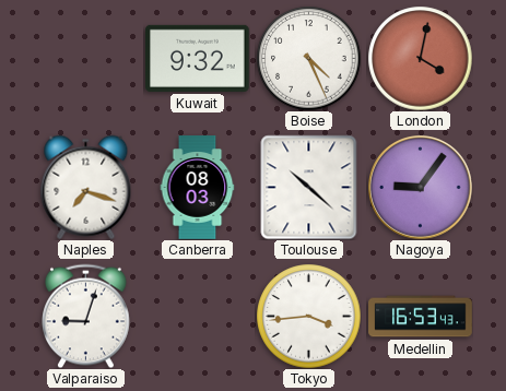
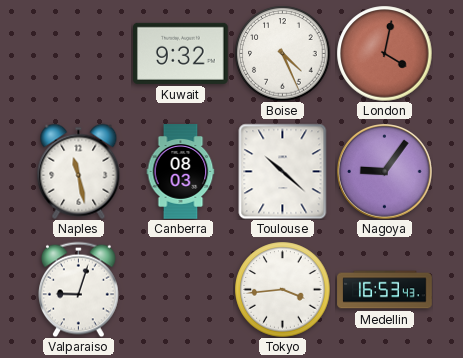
Naples: 7:18 -> 11:28
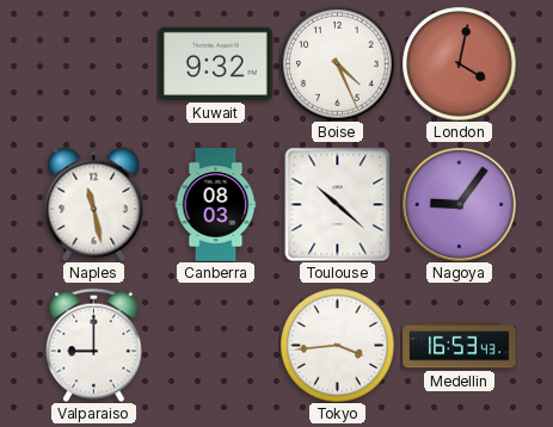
Valparaiso: 9:03 -> 9:00
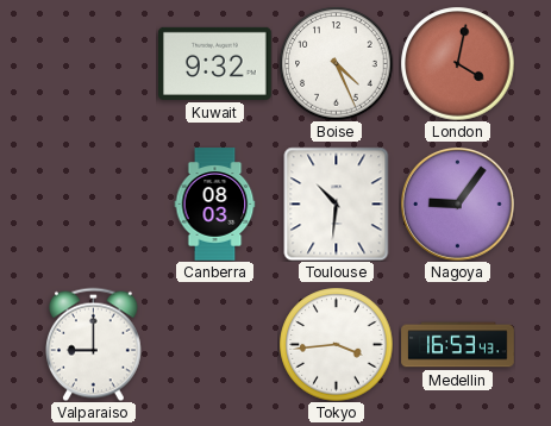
Naples: 11:28 -> none
Toulouse: 10:22 -> 10:31
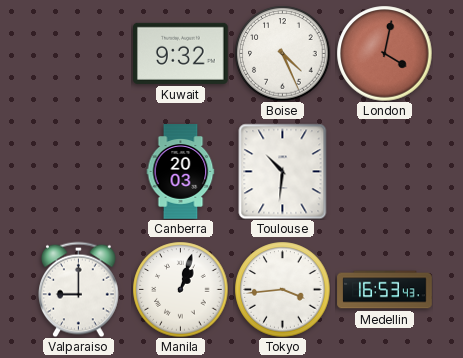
Canberra: 08:03 -> 20:03
Nagoya: 9:06 -> none
Manila: none -> 1:03
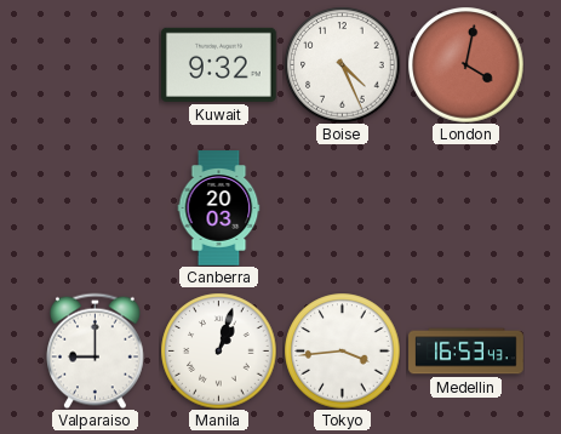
Toulouse: 10:31 -> none
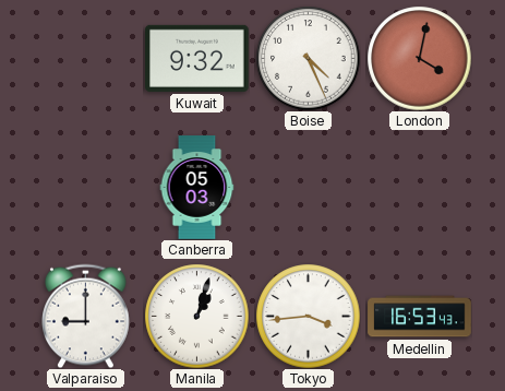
Canberra: 20:03 -> 05:03
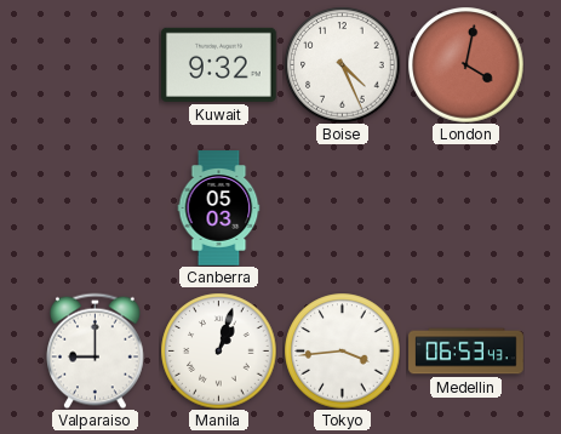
Medellin: 16:53 -> 06:53
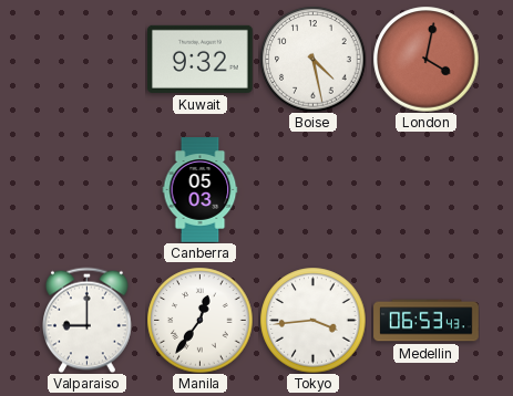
Boise: 4:26 -> 4:28
Manila: 1:03 -> 12:36
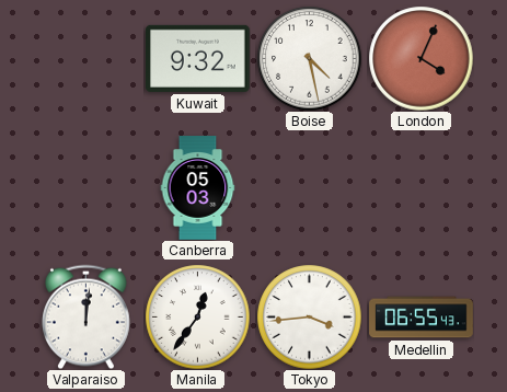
London: 4:02 -> 4:04
Valparaiso: 9:00 -> 12:01
Medellin: 06:53 -> 06:55
